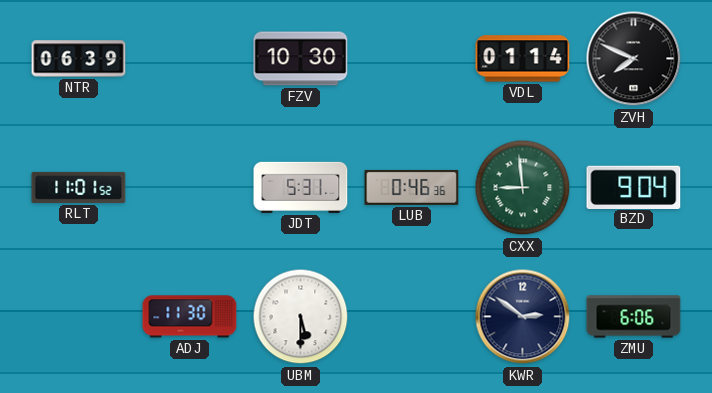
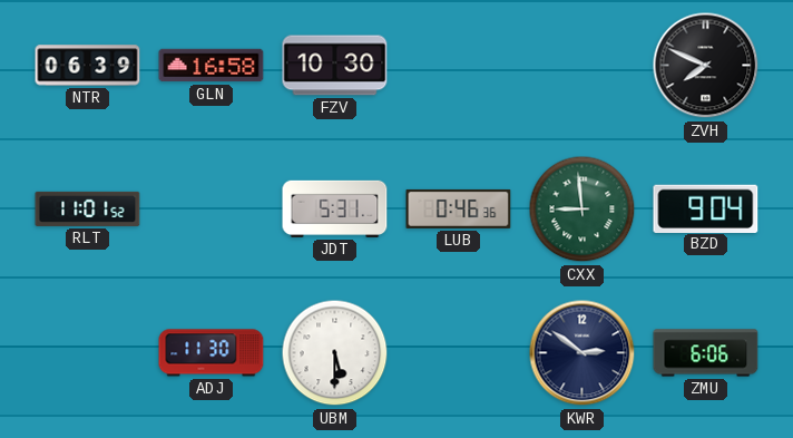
GLN: none -> 16:58
VDL: 01:14 -> none
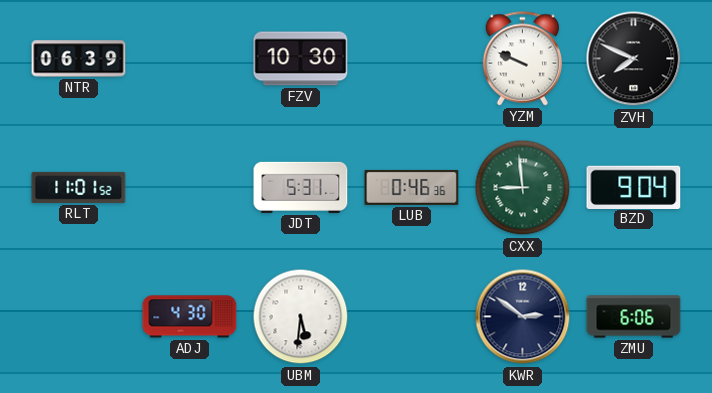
GLN: 16:58 -> none
YZM: none -> 9:49
ADJ: 11:30 -> 4:30
UBM: 5:30 -> 5:31
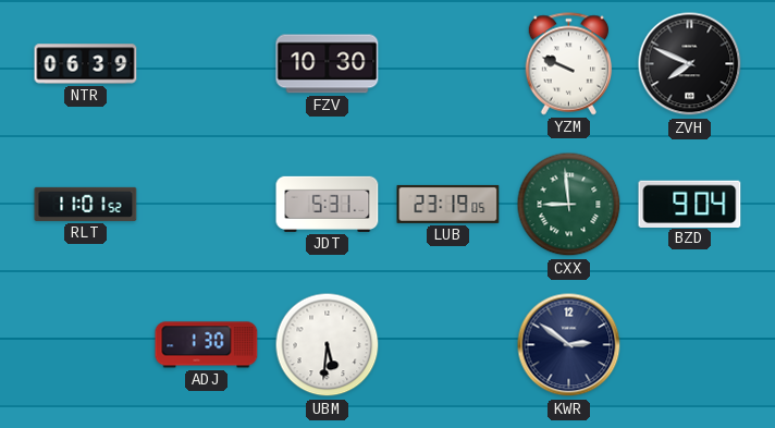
LUB: 0:46 -> 23:19
ADJ: 4:30 -> 1:30
ZMU: 6:06 -> none
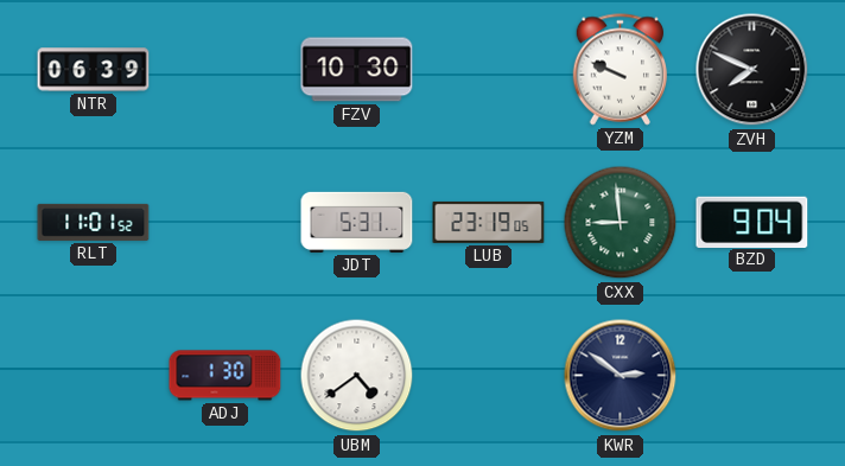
UBM: 5:31 -> 4:39
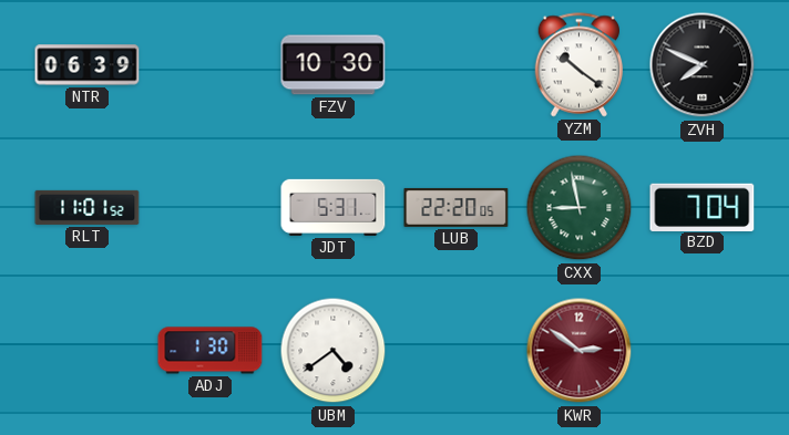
YZM: 9:49 -> 10:21
LUB: 23:19 -> 22:20
CXX: 8:59 -> 8:58
BZD: 9:04 -> 7:04
KWR dial: navy -> burgundy
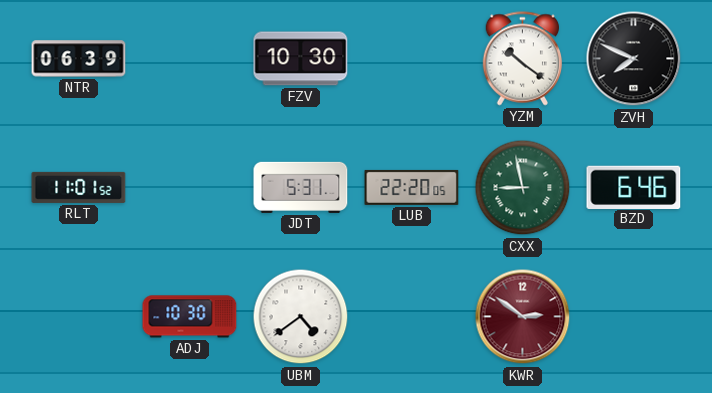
BZD: 7:04 -> 6:46
ADJ: 1:30 -> 10:30
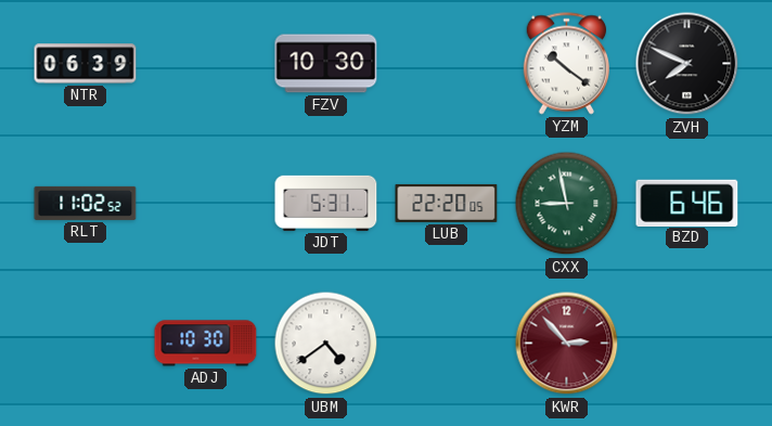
RLT: 11:01 -> 11:02
KWR: 2:51 -> 2:53
